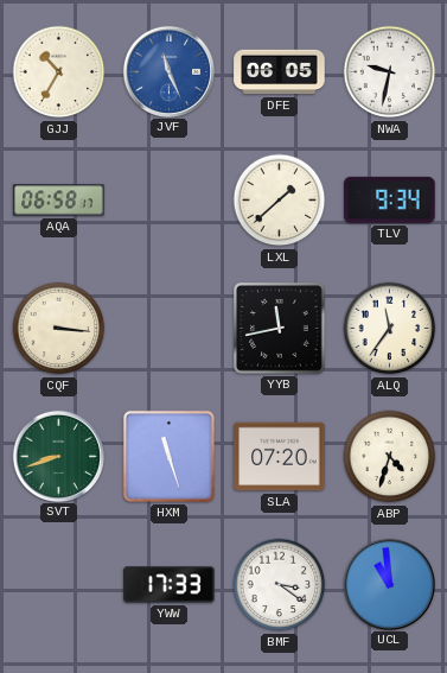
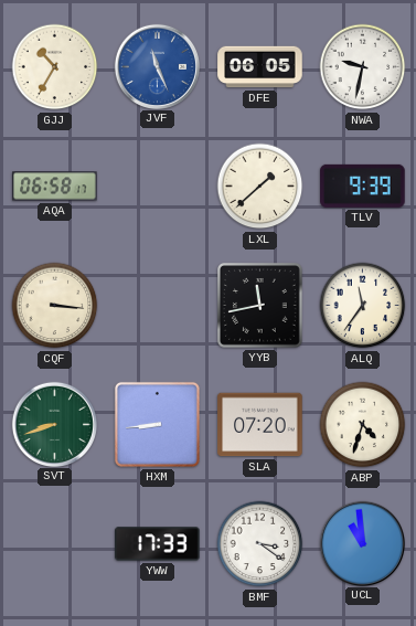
TLV: 9:34 -> 9:39
HXM: 11:27 -> 8:44
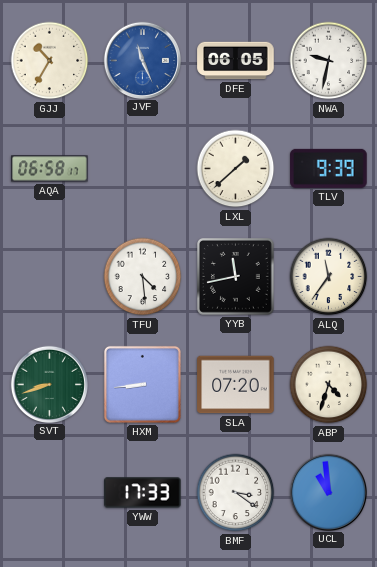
CQF: 3:16 -> none
TFU: none -> 4:29
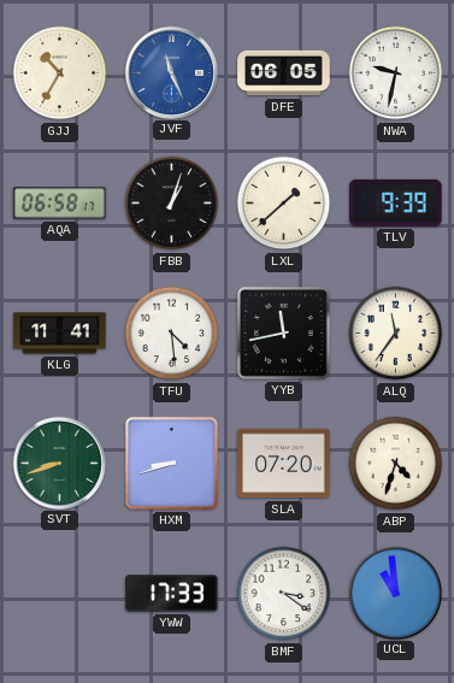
FBB: none -> 1:03
KLG: none -> 11:41
HXM: 8:44 -> 8:42
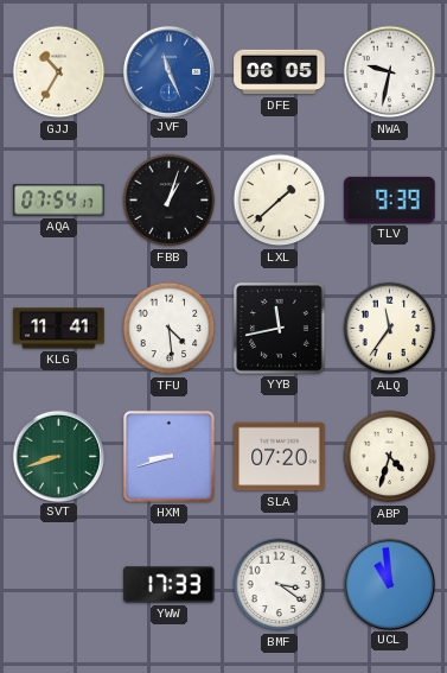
AQA: 06:58 -> 07:54
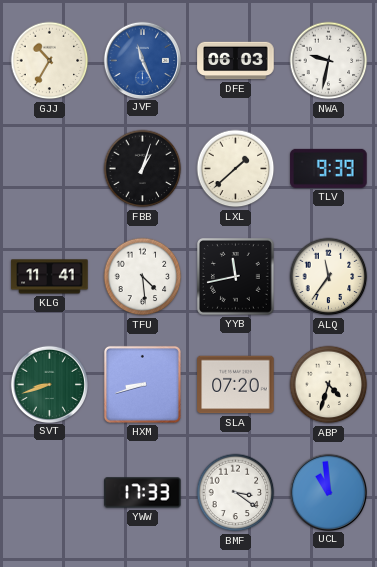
DFE: 06:05 -> 06:03
AQA: 07:54 -> none
